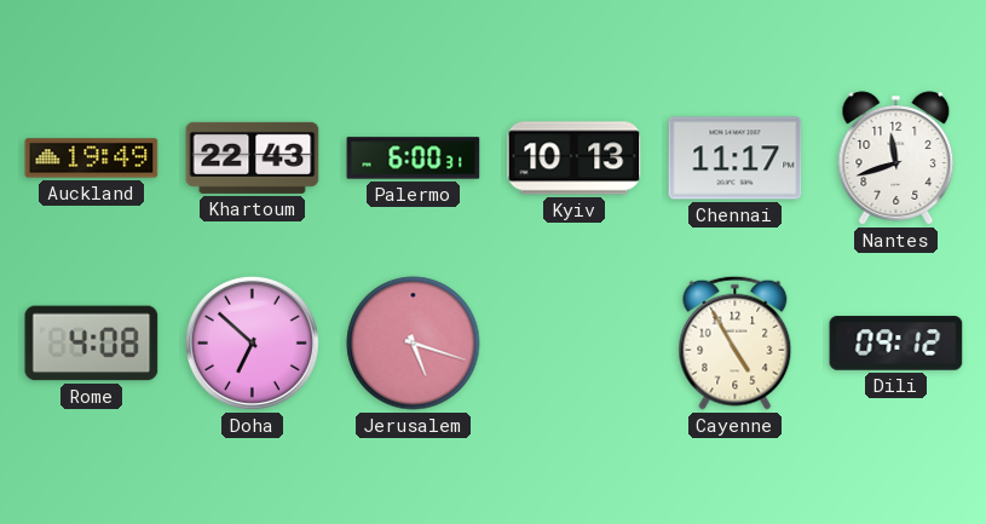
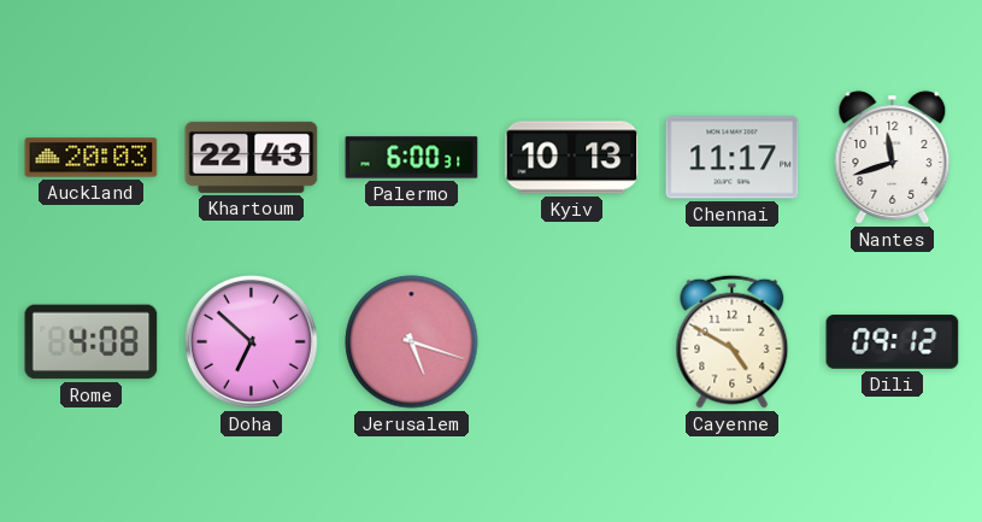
Auckland: 19:49 -> 20:03
Cayenne: 4:55 -> 4:50
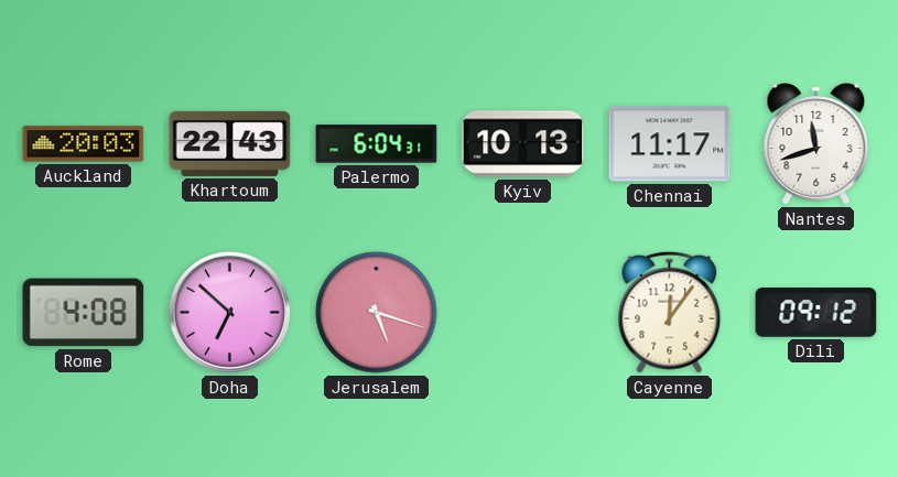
Palermo: 6:00 -> 6:04
Cayenne: 4:50 -> 12:06
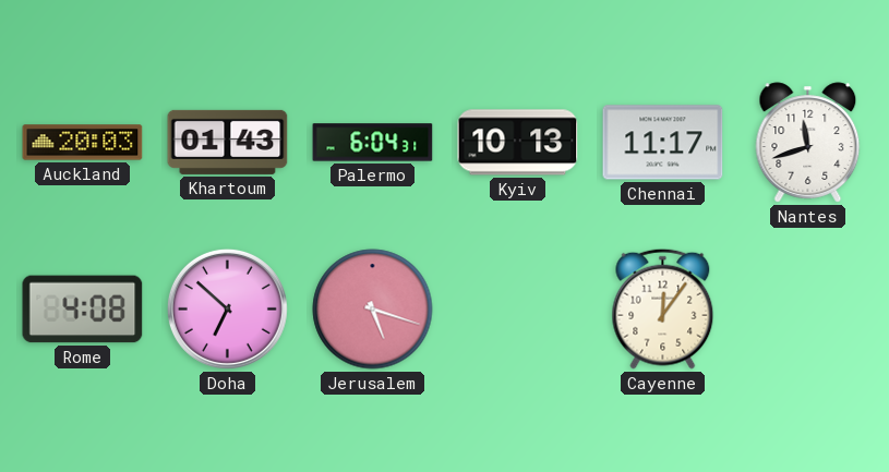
Khartoum: 22:43 -> 01:43
Dili: 09:12 -> none
